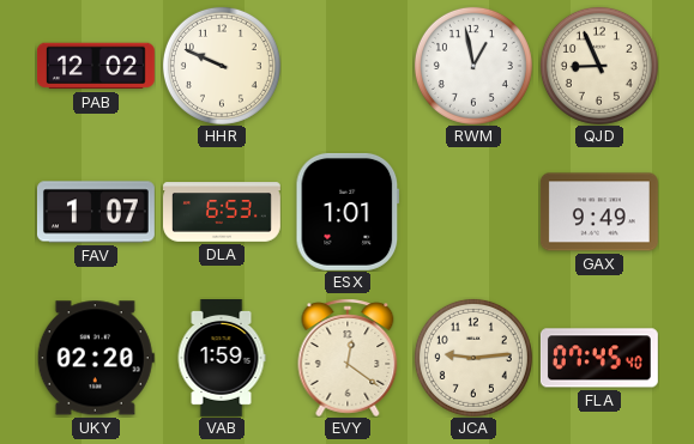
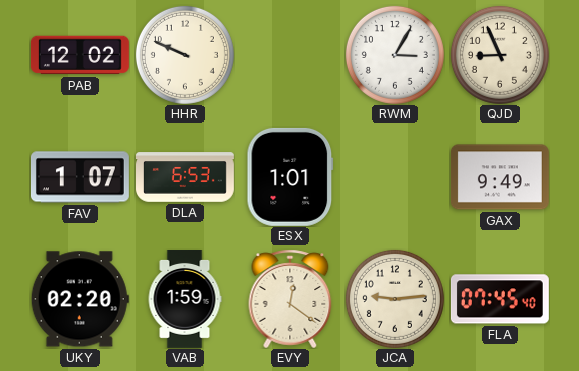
RWM: 12:58 -> 3:05
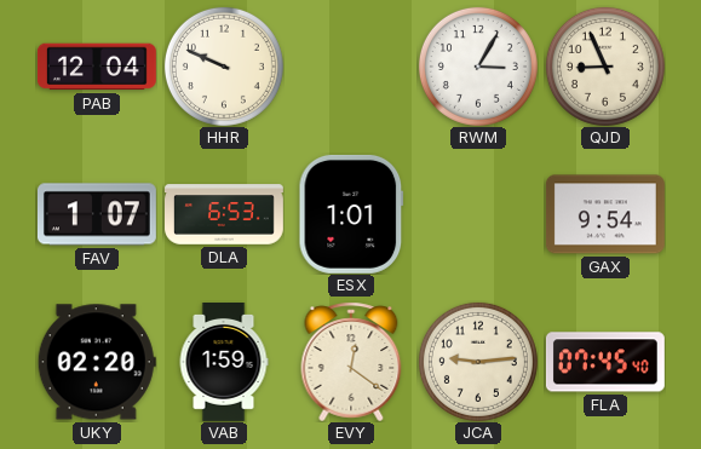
PAB: 12:02 -> 12:04
GAX: 9:49 -> 9:54
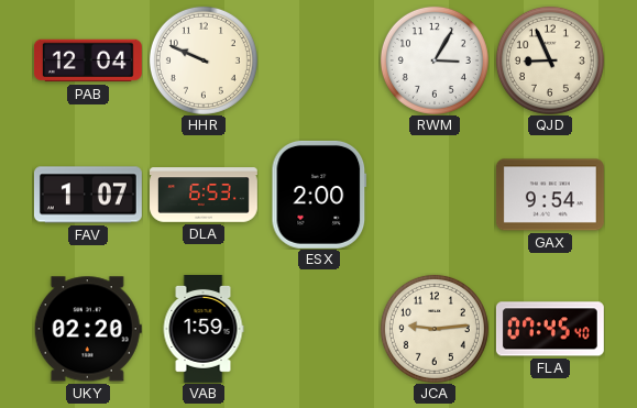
ESX: 1:01 -> 2:00
EVY: 12:21 -> none
